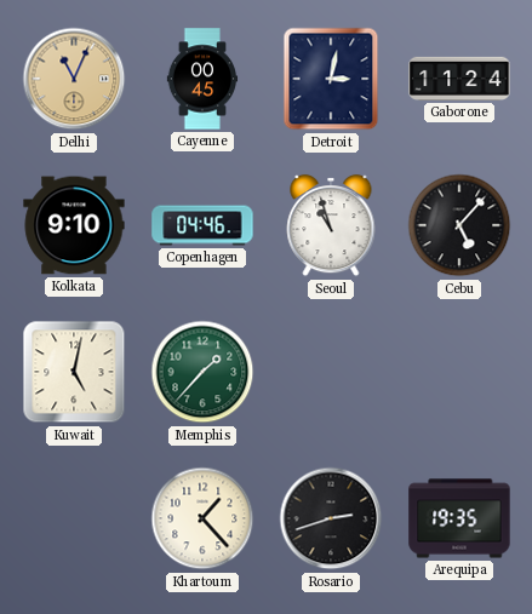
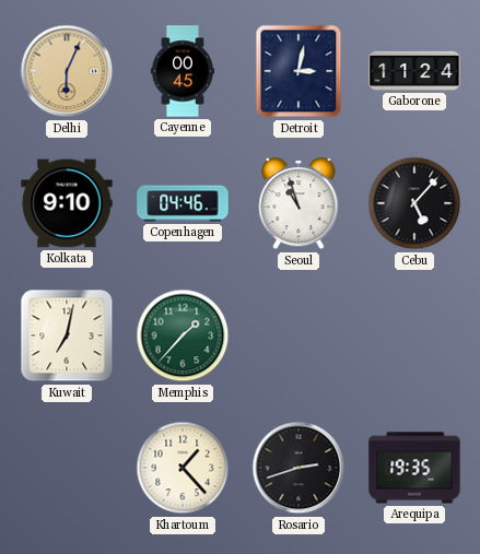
Delhi: 11:04 -> 6:04
Kuwait: 5:02 -> 7:02
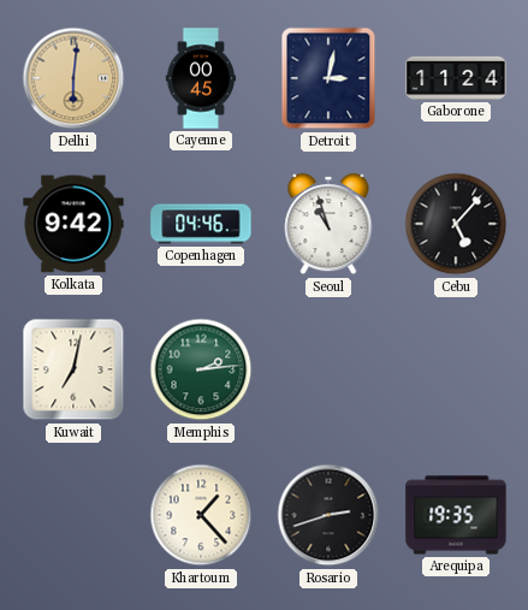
Delhi: 6:04 -> 6:01
Kolkata: 9:10 -> 9:42
Memphis: 1:37 -> 2:14
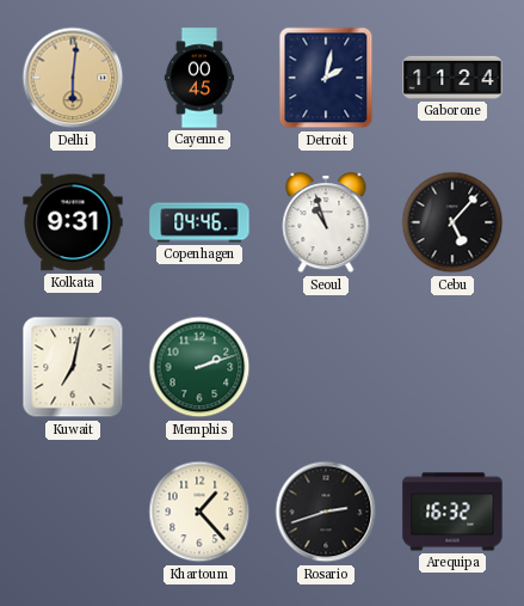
Detroit: 3:02 -> 2:02
Kolkata: 9:42 -> 9:31
Memphis: 2:14 -> 2:12
Arequipa: 19:35 -> 16:32
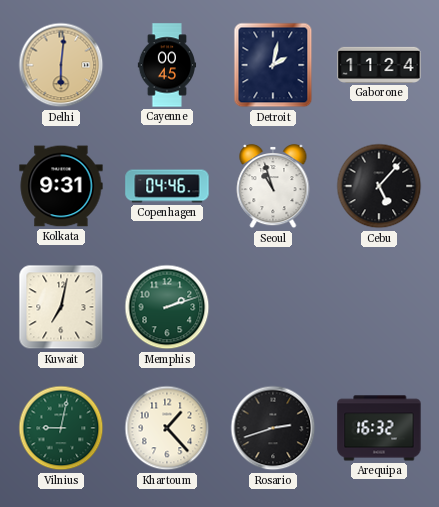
Vilnius: none -> 9:02
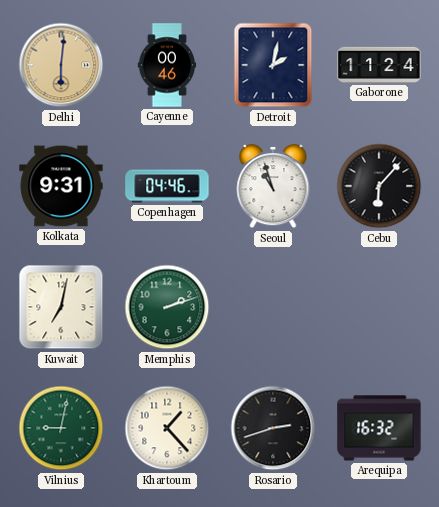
Cayenne: 00:45 -> 00:46
Cebu: 5:07 -> 6:07
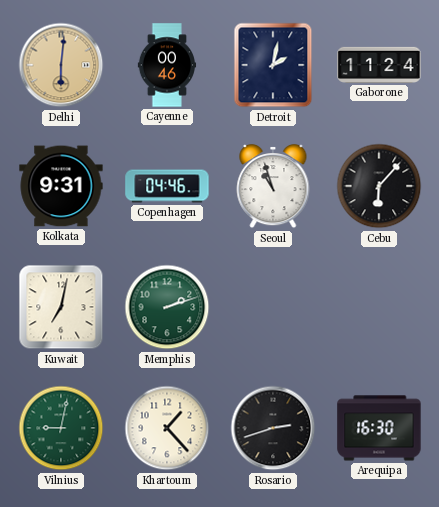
Arequipa: 16:32 -> 16:30
